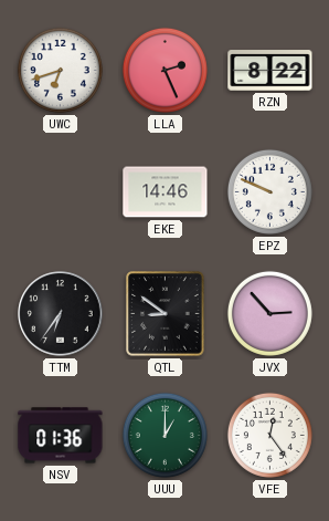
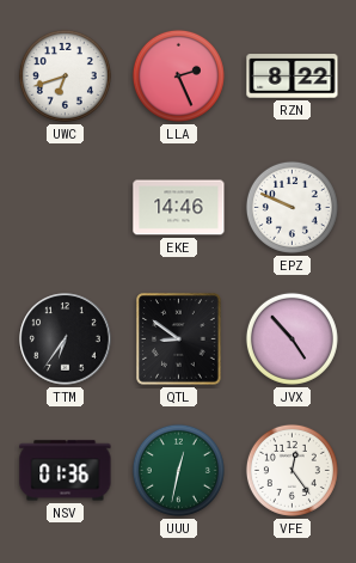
JVX: 2:53 -> 4:53
UUU: 1:00 -> 12:32
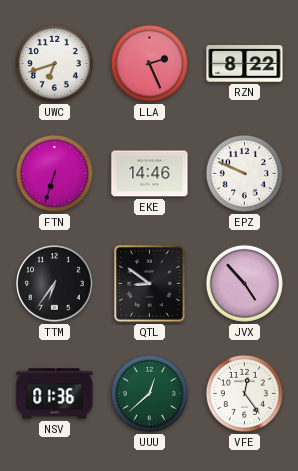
FTN: none -> 6:33
UUU: 12:32 -> 12:38
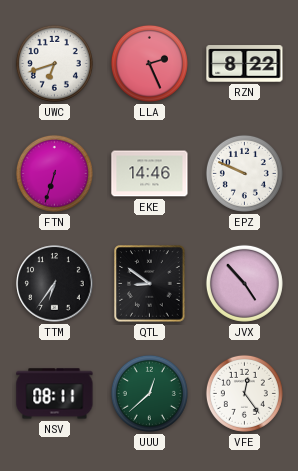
NSV: 01:36 -> 08:11
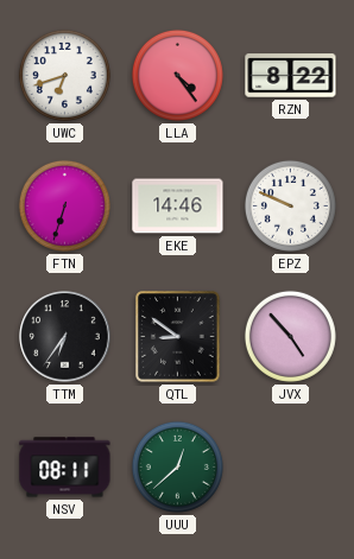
LLA: 2:26 -> 4:24
VFE: 12:24 -> none
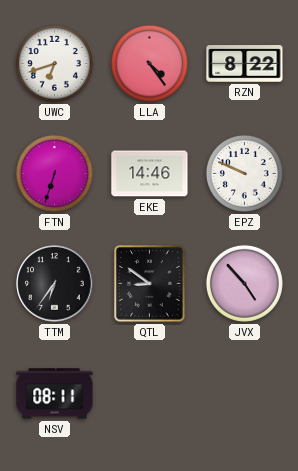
UUU: 12:38 -> none
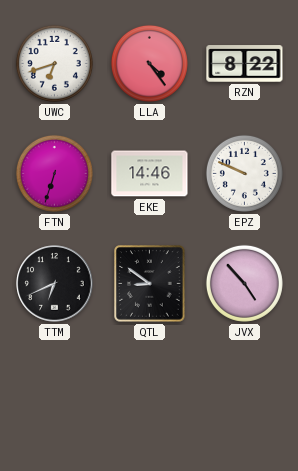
TTM: 6:36 -> 6:41
NSV: 08:11 -> none
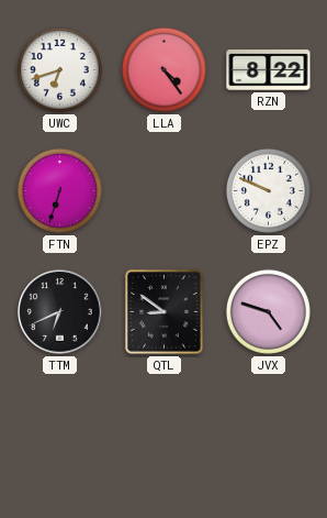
EKE: 14:46 -> none
JVX: 4:53 -> 4:48
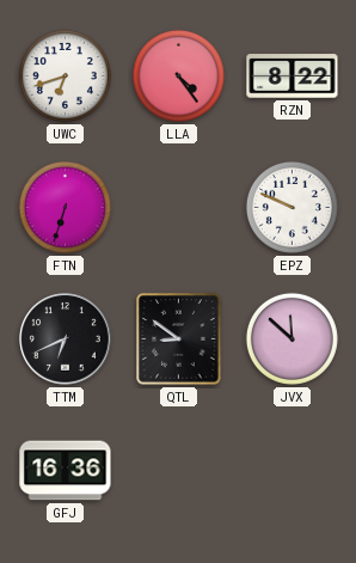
JVX: 4:48 -> 11:52
GFJ: none -> 16:36
